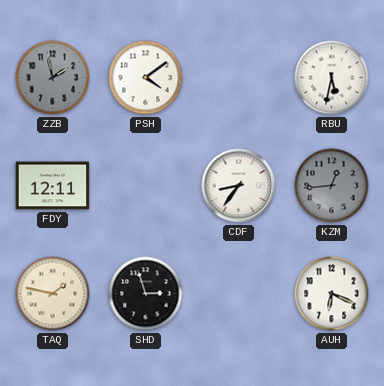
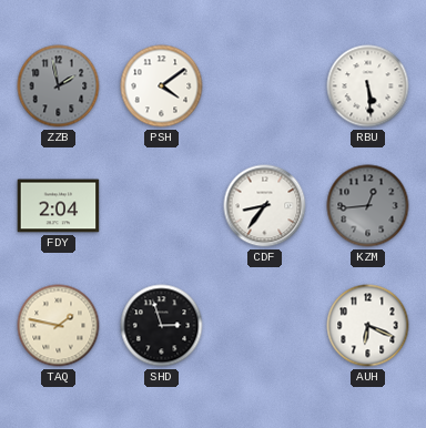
RBU: 5:32 -> 5:29
FDY: 12:11 -> 2:04
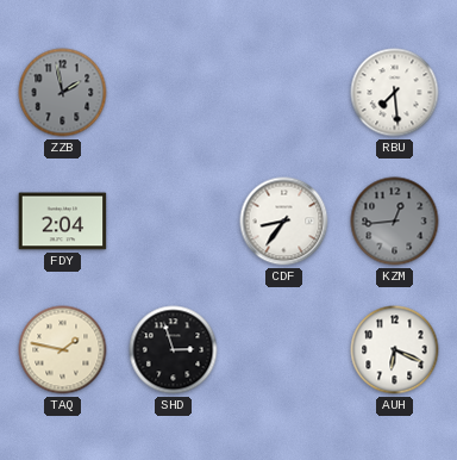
PSH: 4:09 -> none
RBU: 5:29 -> 7:29
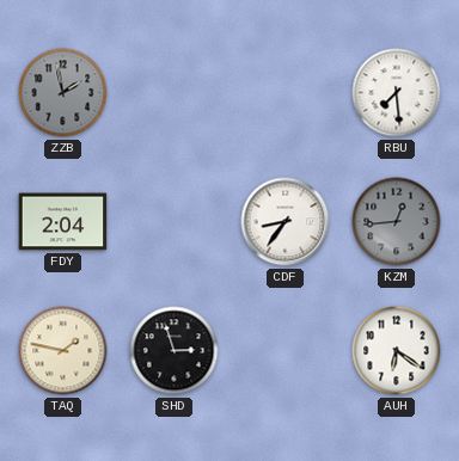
AUH: 6:19 -> 6:21
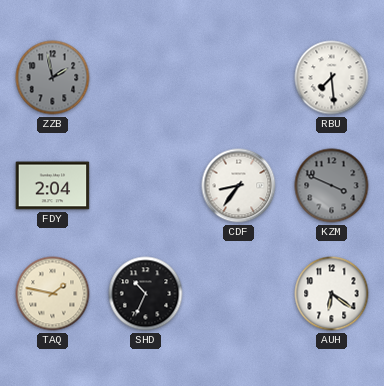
KZM: 12:44 -> 3:49
SHD: 2:57 -> 10:34
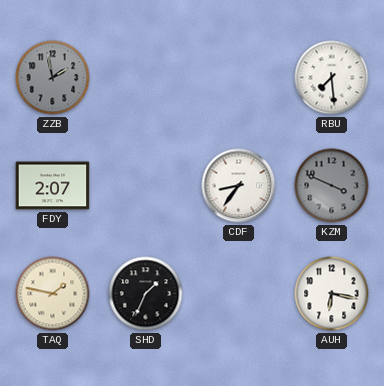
FDY: 2:04 -> 2:07
SHD: 10:34 -> 1:34
AUH: 6:21 -> 6:17
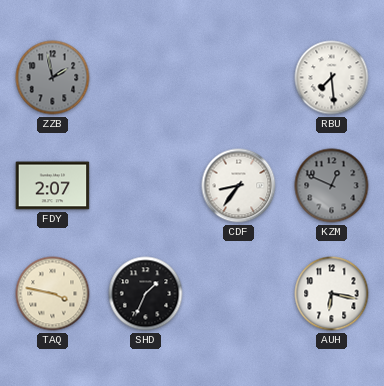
KZM: 3:49 -> 12:49
TAQ: 1:47 -> 3:47
